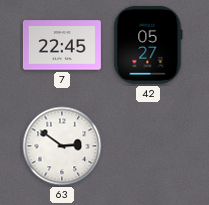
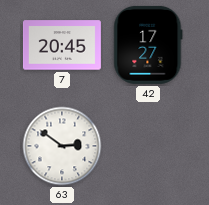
7: 22:45 -> 20:45
42: 05:27 -> 17:27
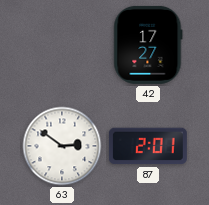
7: 20:45 -> none
87: none -> 2:01
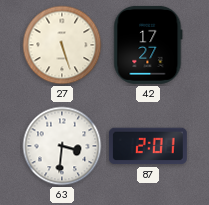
27: none -> 5:27
63: 2:51 -> 3:31
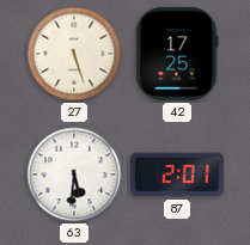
42: 17:27 -> 17:25
63: 3:31 -> 5:31
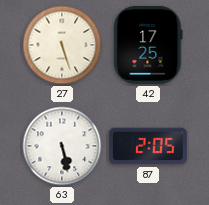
63: 5:31 -> 5:28
87: 2:01 -> 2:05
